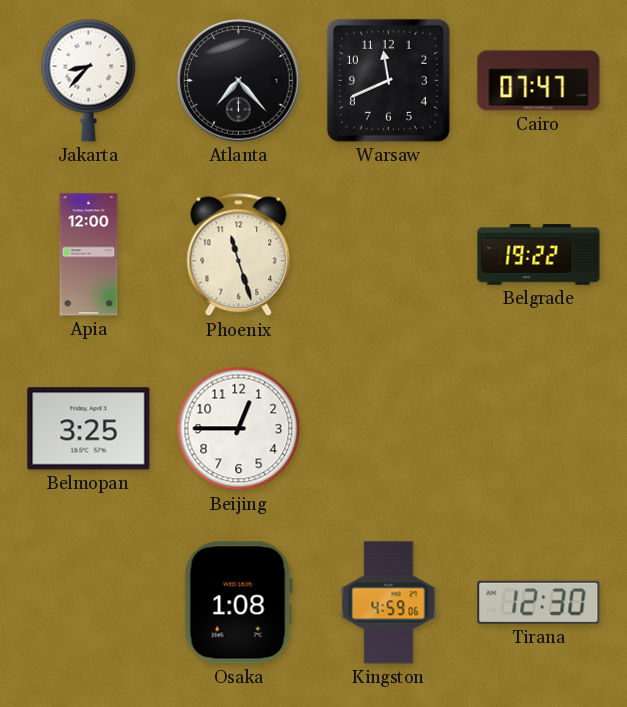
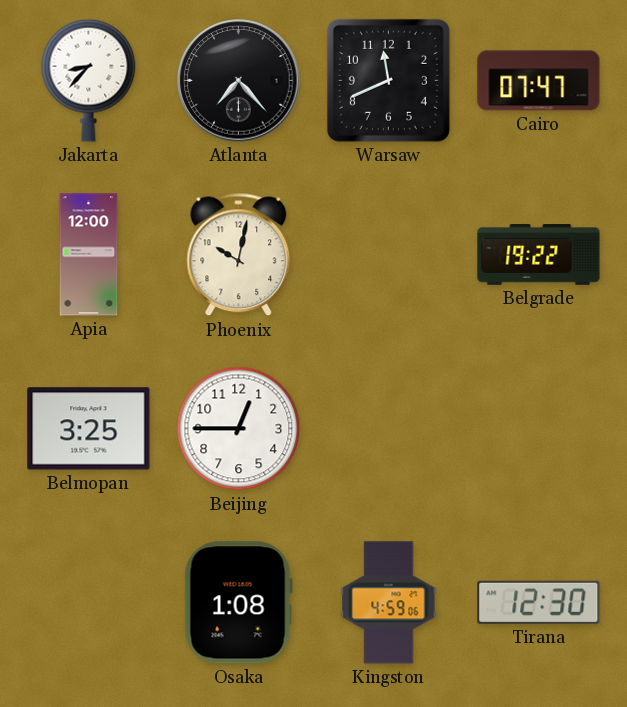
Phoenix: 11:27 -> 10:02
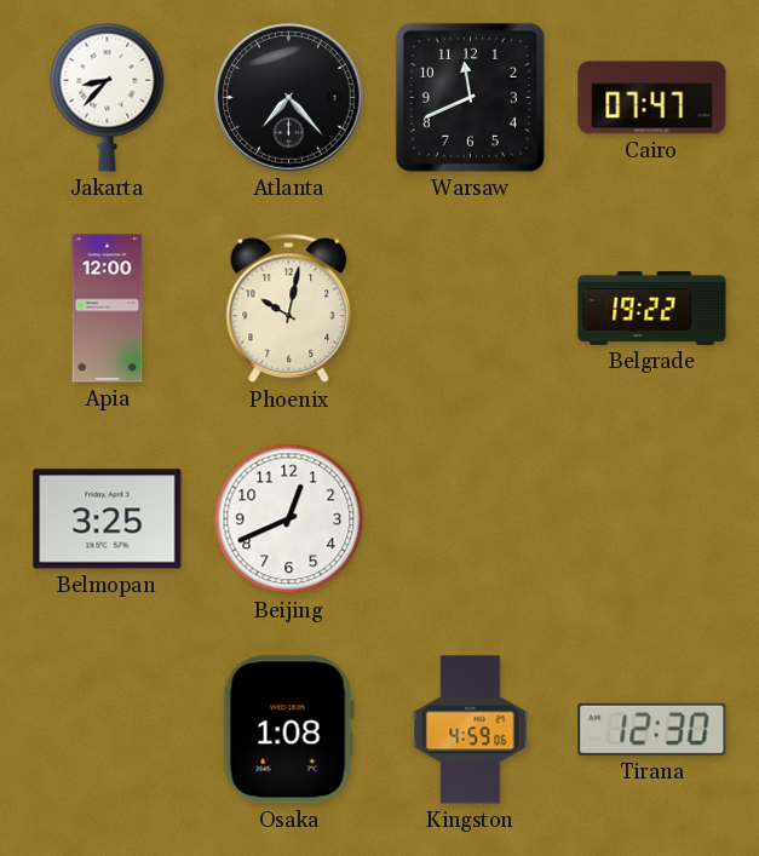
Beijing: 12:45 -> 12:41
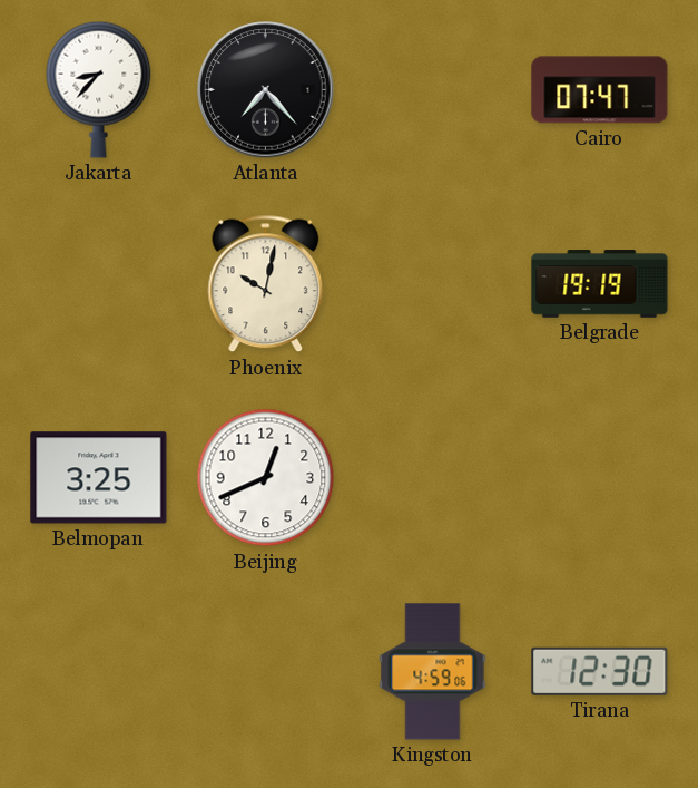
Warsaw: 11:41 -> none
Apia: 12:00 -> none
Belgrade: 19:22 -> 19:19
Osaka: 1:08 -> none
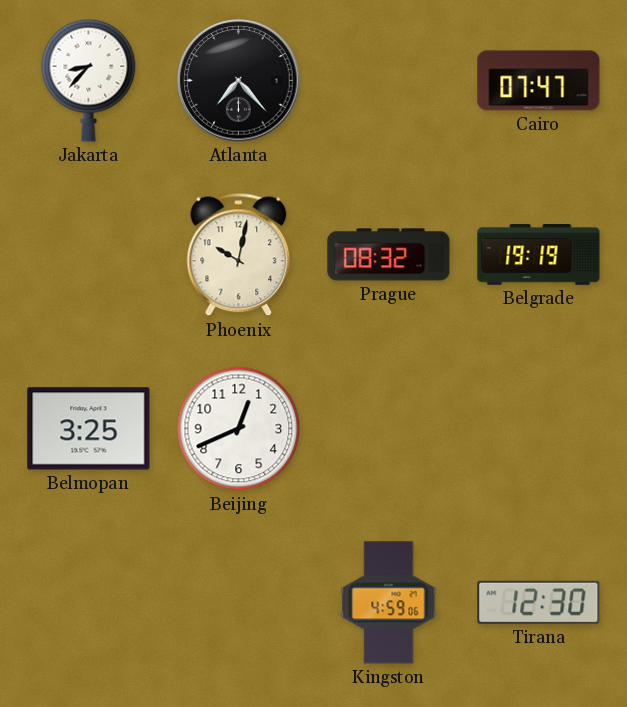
Prague: none -> 08:32
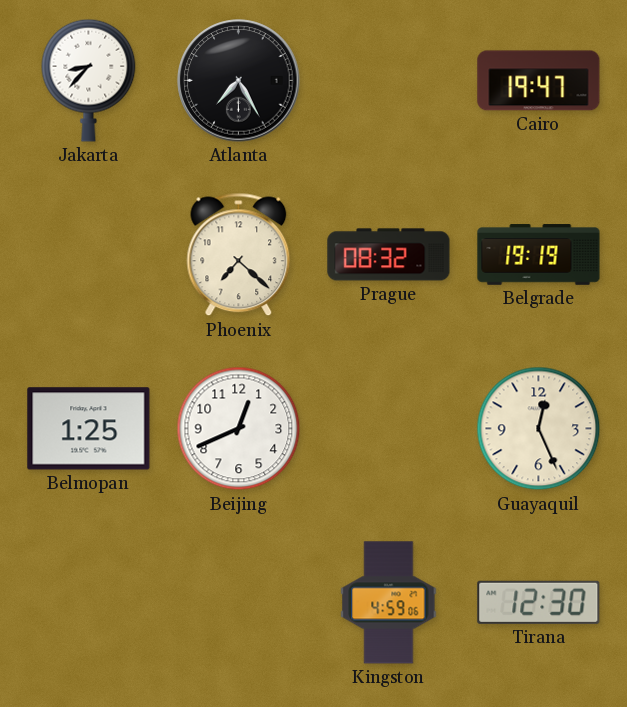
Atlanta: 7:23 -> 7:25
Cairo: 07:47 -> 19:47
Phoenix: 10:02 -> 7:22
Belmopan: 3:25 -> 1:25
Guayaquil: none -> 12:26
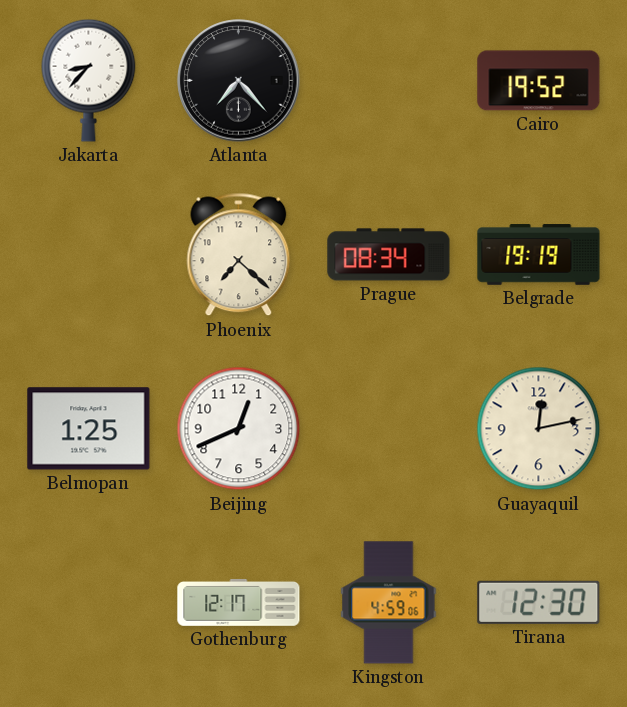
Atlanta: 7:25 -> 7:23
Cairo: 19:47 -> 19:52
Prague: 08:32 -> 08:34
Guayaquil: 12:26 -> 12:13
Gothenburg: none -> 12:17
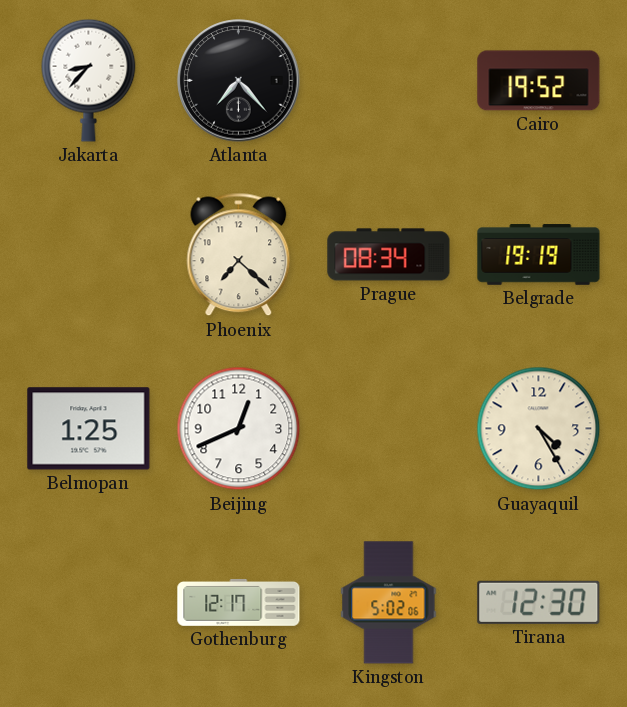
Guayaquil: 12:13 -> 4:25
Kingston: 4:59 -> 5:02
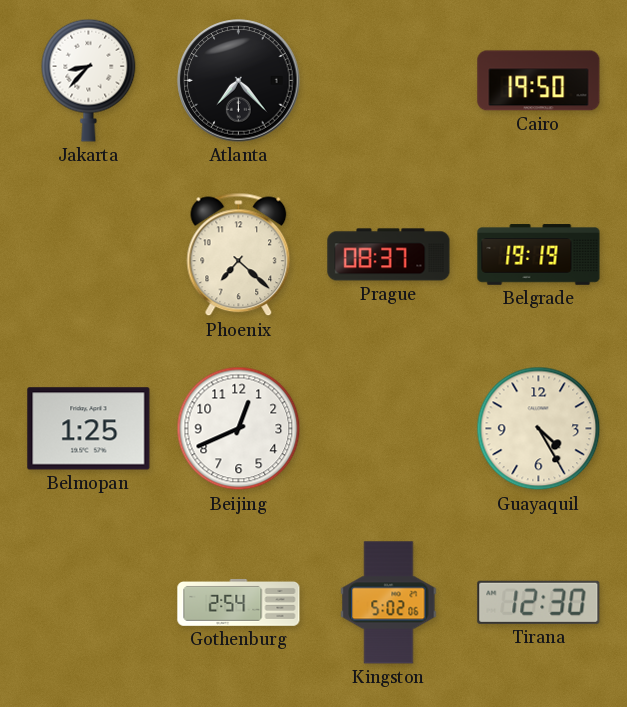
Cairo: 19:52 -> 19:50
Prague: 08:34 -> 08:37
Gothenburg: 12:17 -> 2:54
